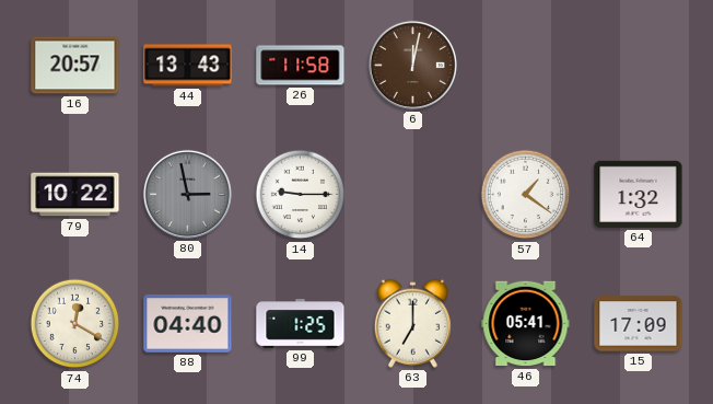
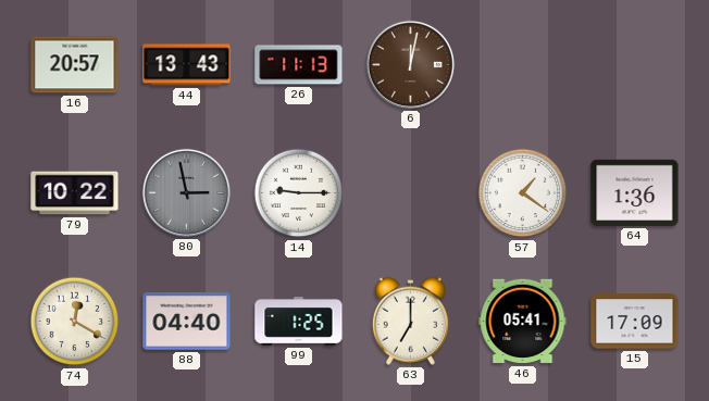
26: 11:58 -> 11:13
64: 1:32 -> 1:36
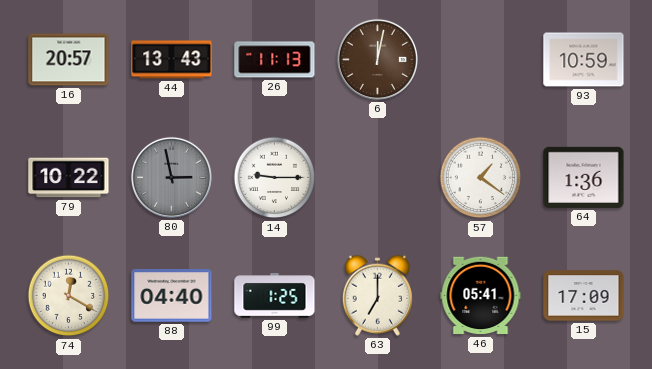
93: none -> 10:59
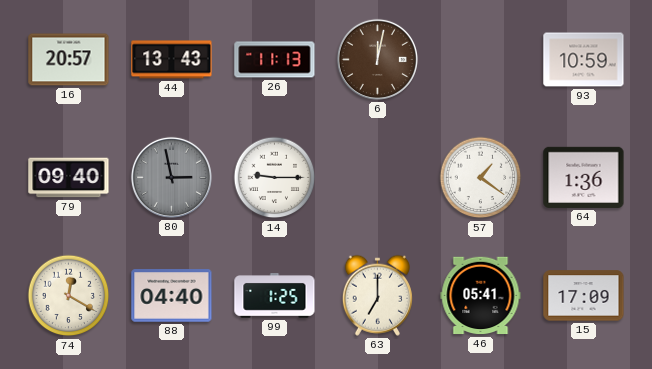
79: 10:22 -> 09:40
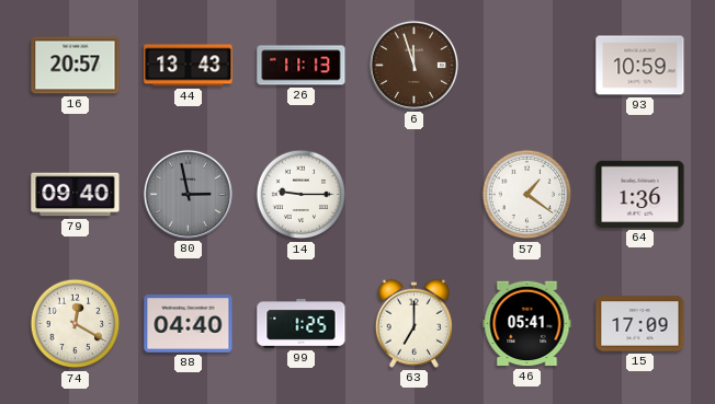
6: 12:02 -> 11:57
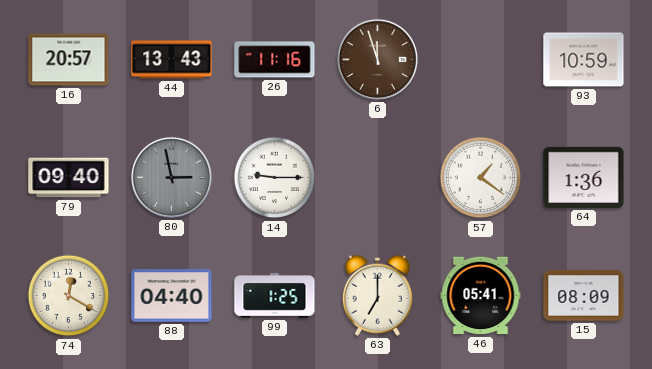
26: 11:13 -> 11:16
15: 17:09 -> 08:09
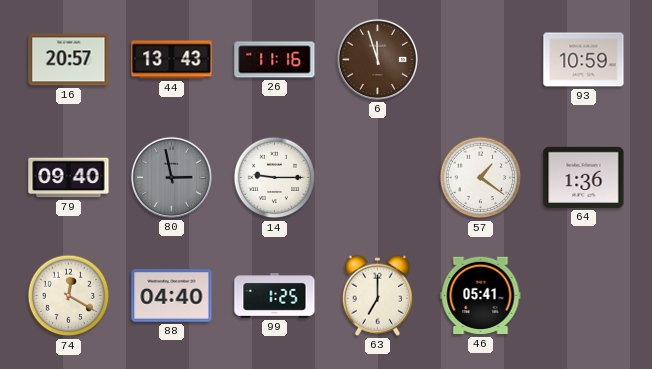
15: 08:09 -> none
